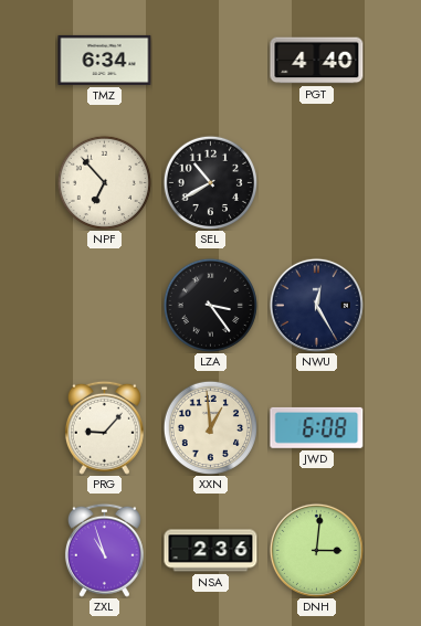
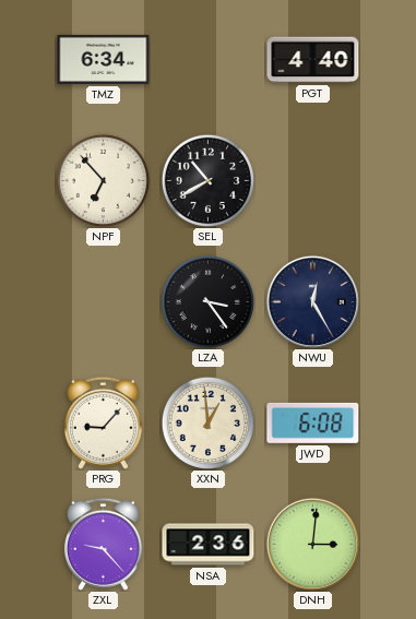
ZXL: 10:57 -> 9:23
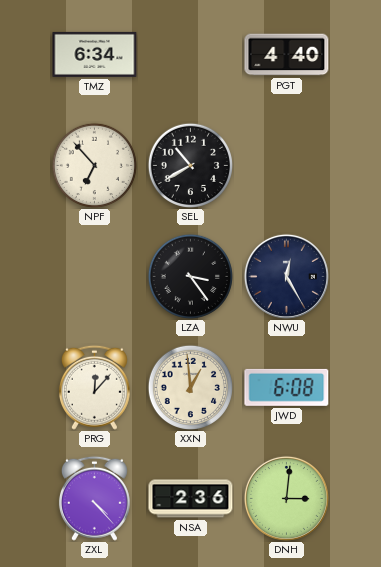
PRG: 9:07 -> 12:07
ZXL: 9:23 -> 4:23
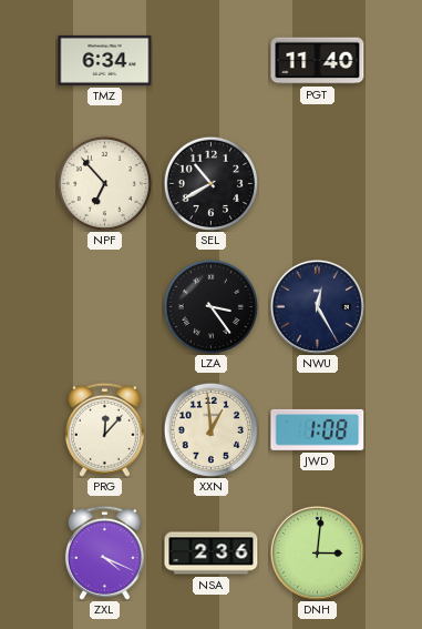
PGT: 4:40 -> 11:40
JWD: 6:08 -> 1:08
ZXL: 4:23 -> 4:19
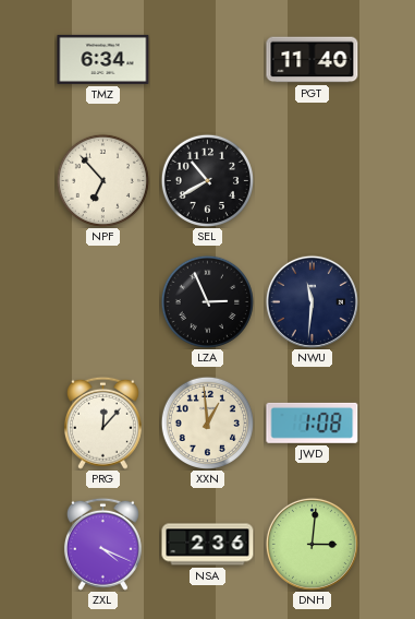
LZA: 3:24 -> 2:56
NWU: 12:25 -> 11:31
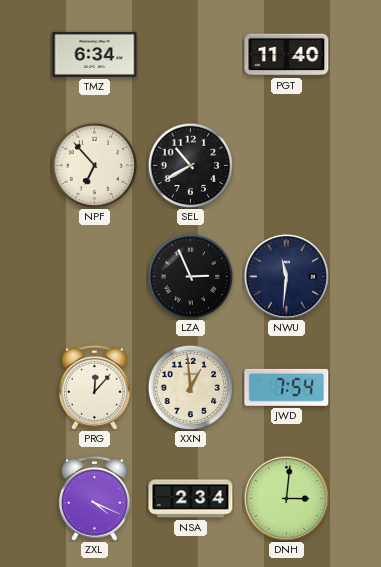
JWD: 1:08 -> 7:54
NSA: 2:36 -> 2:34
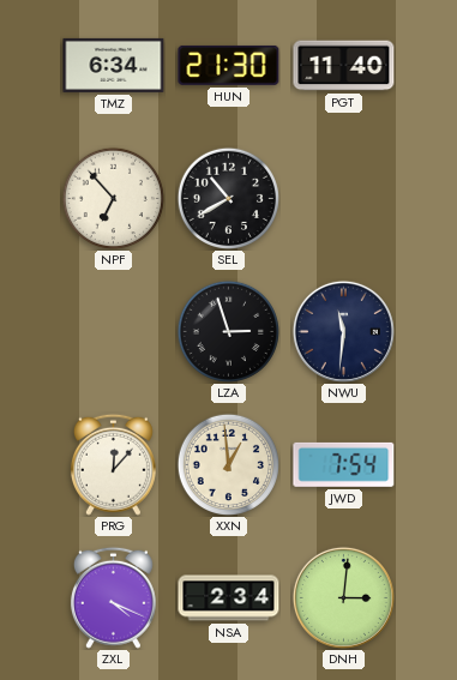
HUN: none -> 21:30
LZA: 2:56 -> 2:57
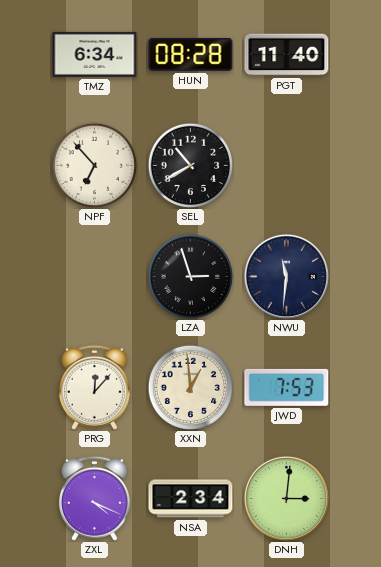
HUN: 21:30 -> 08:28
JWD: 7:54 -> 7:53
